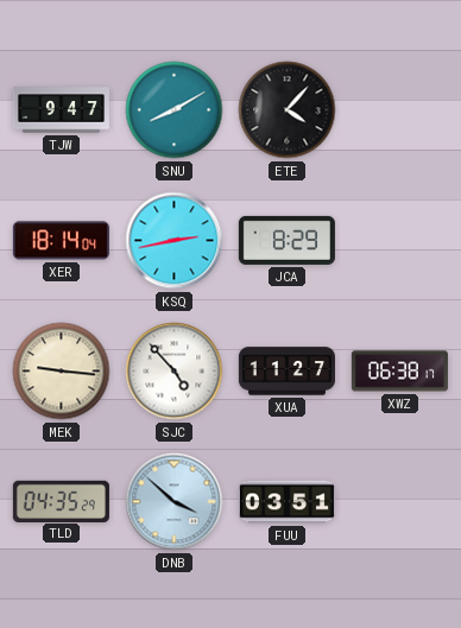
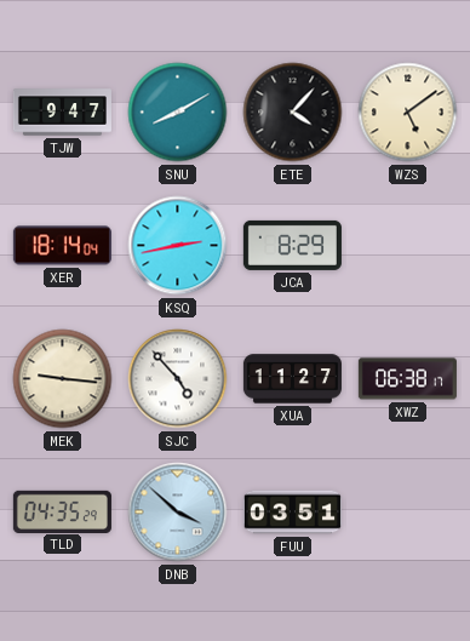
WZS: none -> 5:09
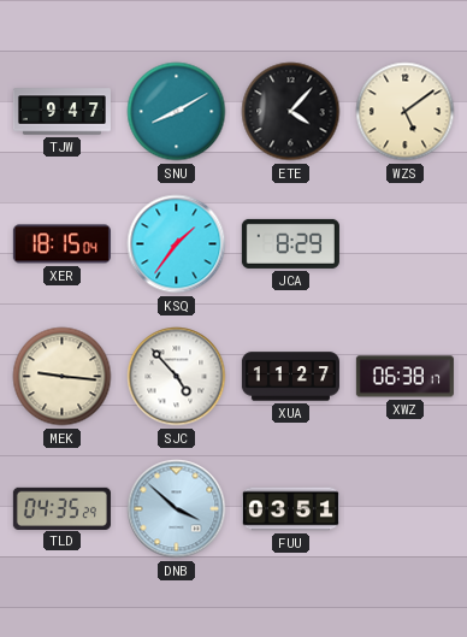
XER: 18:14 -> 18:15
KSQ: 2:43 -> 1:36
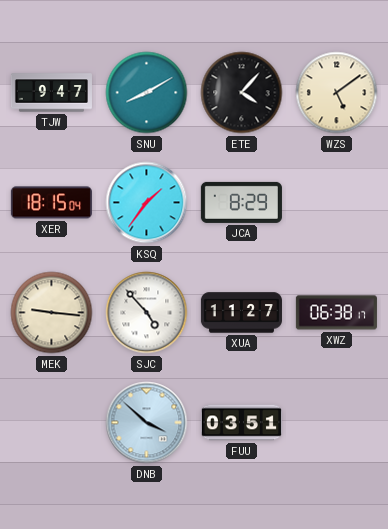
TLD: 04:35 -> none
